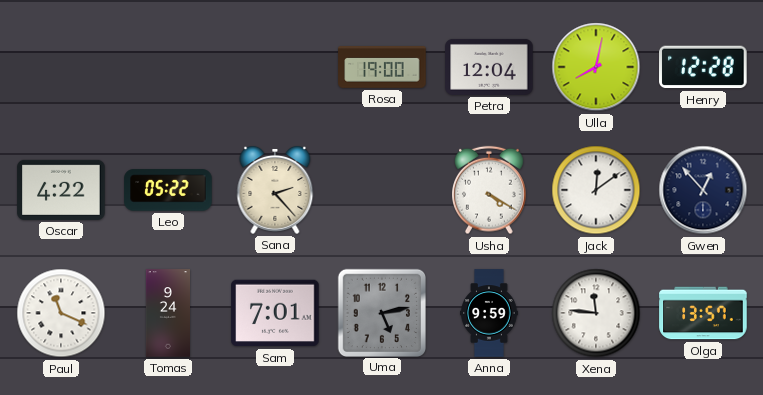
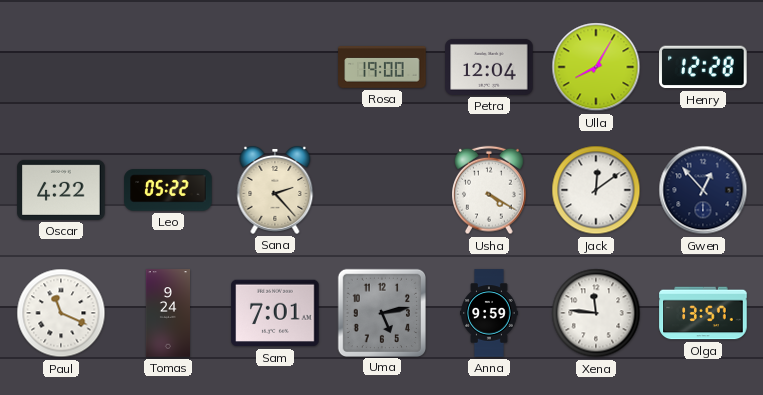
Ulla: 8:02 -> 8:05
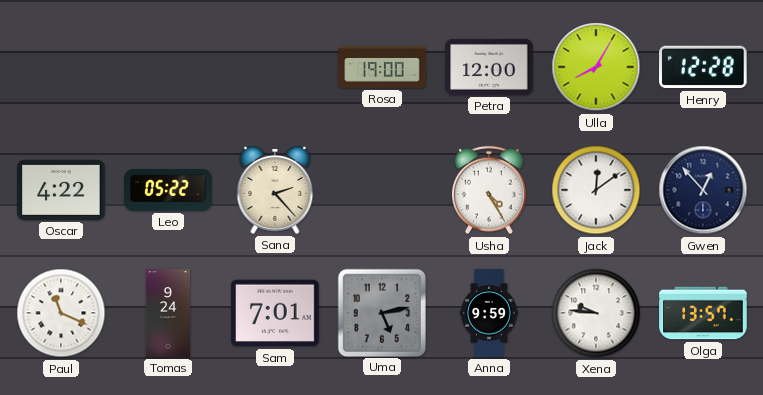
Petra: 12:04 -> 12:00
Usha: 4:20 -> 4:25
Xena: 11:46 -> 9:46
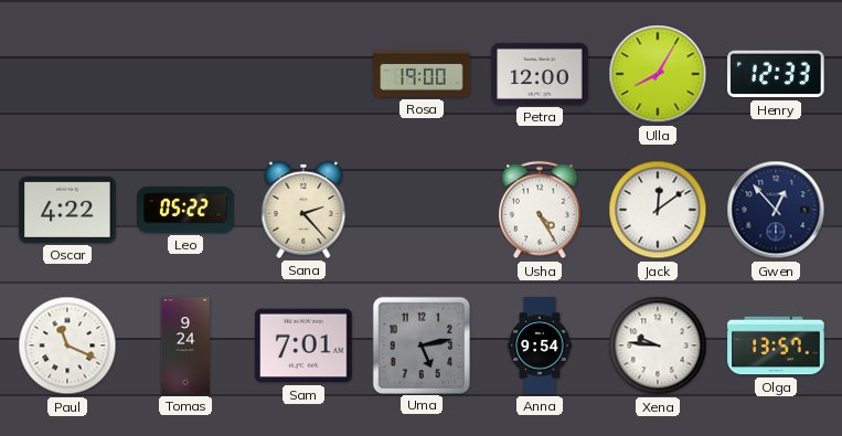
Henry: 12:28 -> 12:33
Anna: 9:59 -> 9:54
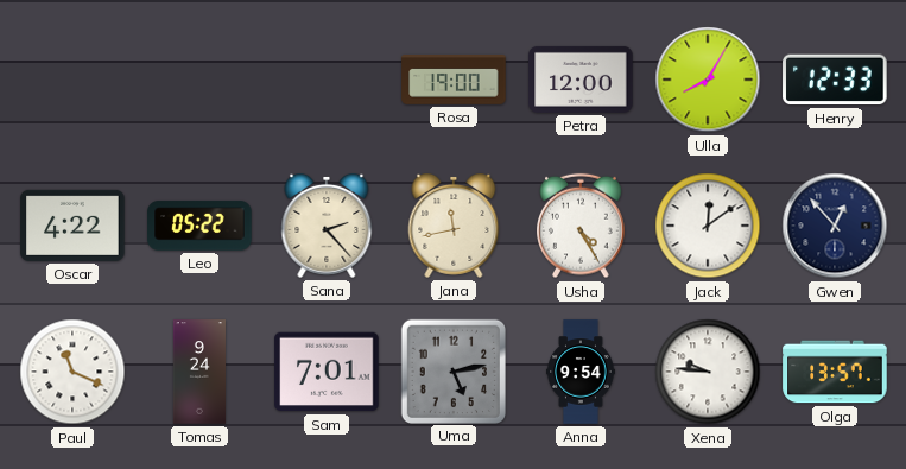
Jana: none -> 11:43
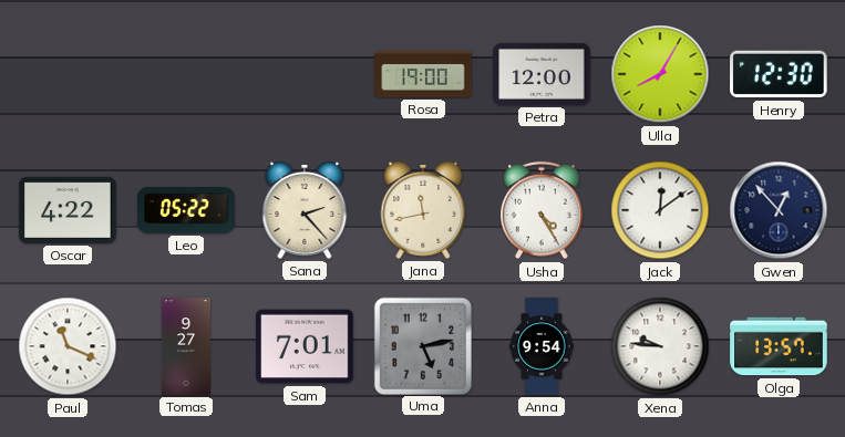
Henry: 12:33 -> 12:30
Tomas: 9:24 -> 9:27
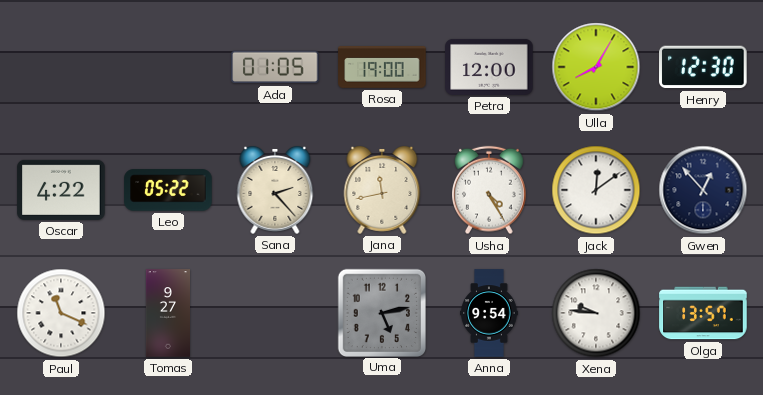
Ada: none -> 01:05
Sam: 7:01 -> none
